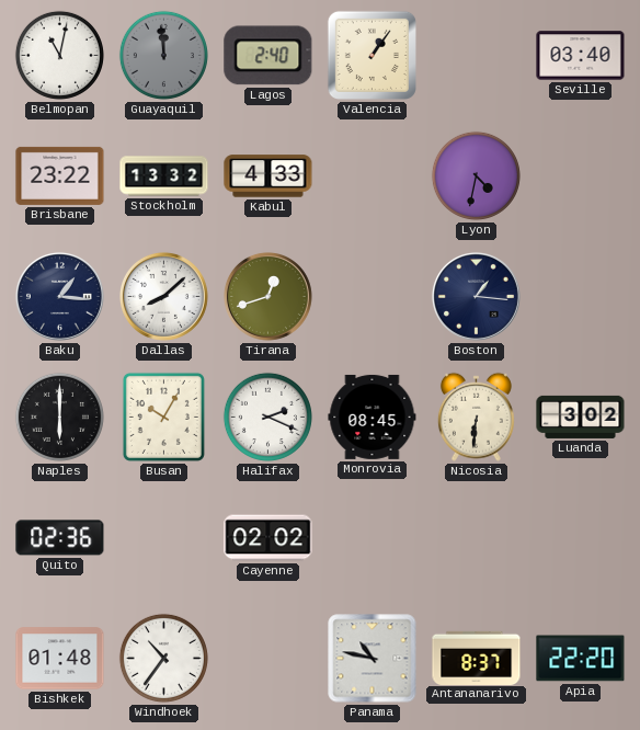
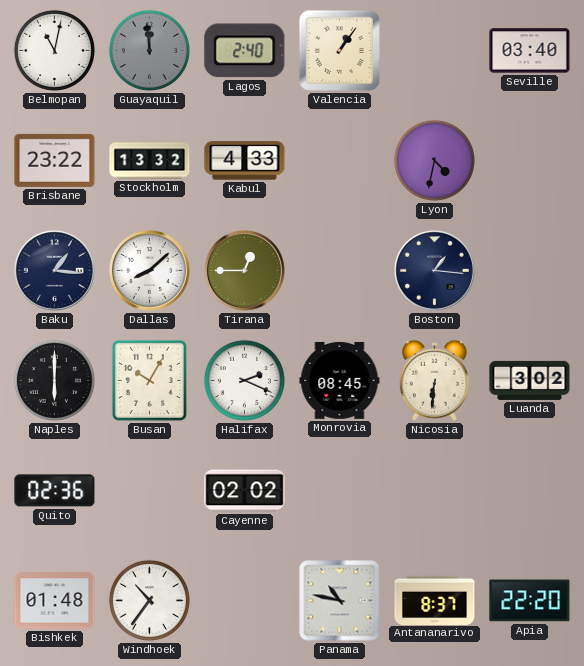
Tirana: 12:42 -> 12:45
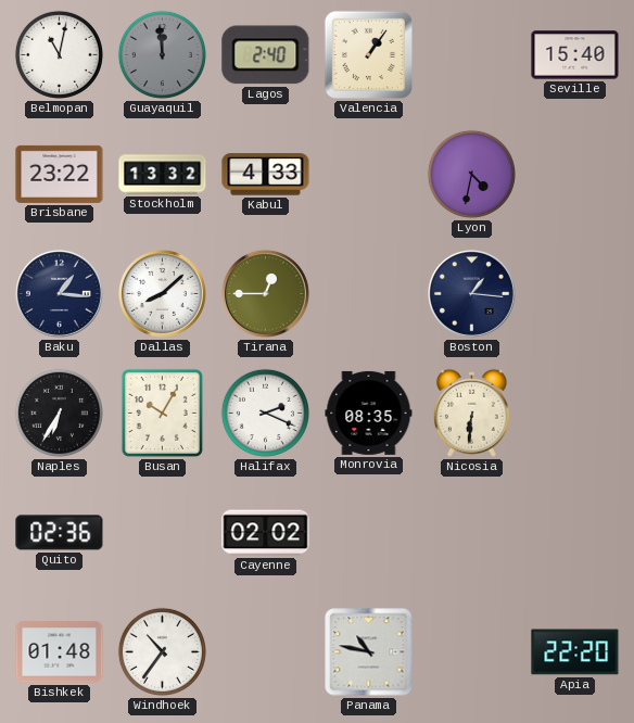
Seville: 03:40 -> 15:40
Naples: 6:00 -> 6:35
Monrovia: 08:45 -> 08:35
Luanda: 3:02 -> none
Antananarivo: 8:37 -> none
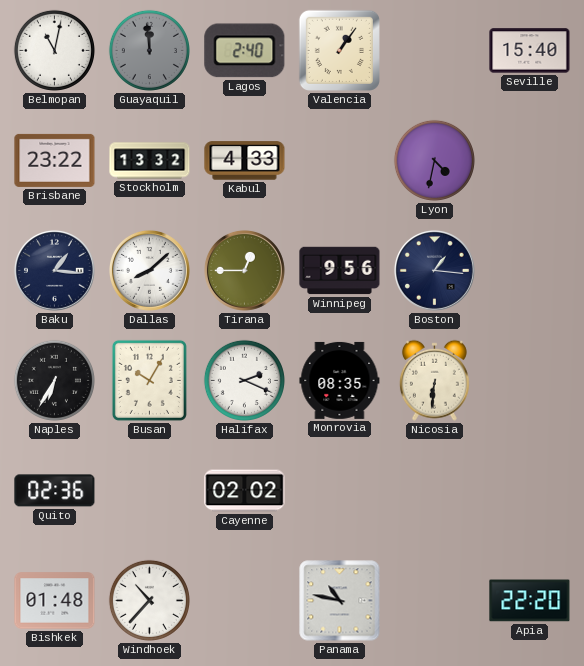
Winnipeg: none -> 9:56
Windhoek: 10:36 -> 10:37
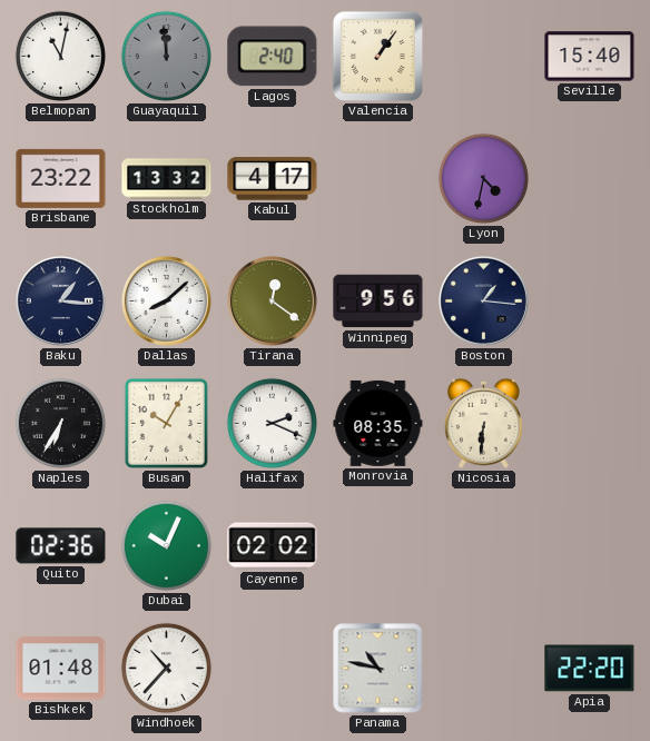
Kabul: 4:33 -> 4:17
Tirana: 12:45 -> 12:21
Dubai: none -> 10:04
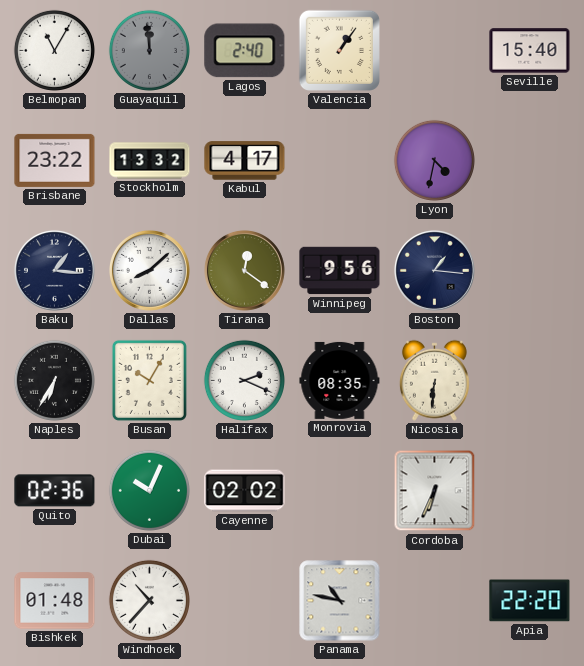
Belmopan: 11:02 -> 11:05
Cordoba: none -> 6:34
